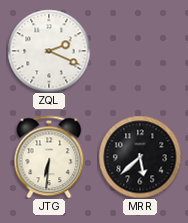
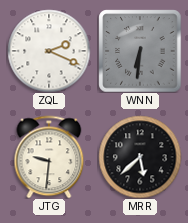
WNN: none -> 6:31
JTG: 6:31 -> 9:31
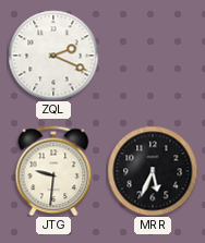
WNN: 6:31 -> none
MRR: 5:38 -> 5:34
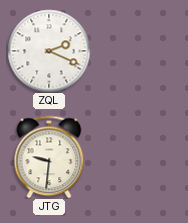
MRR: 5:34 -> none
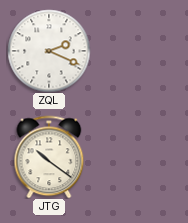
JTG: 9:31 -> 10:21
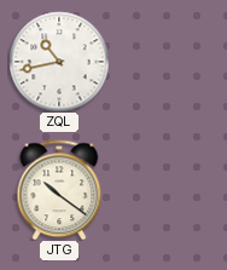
ZQL: 2:19 -> 10:43
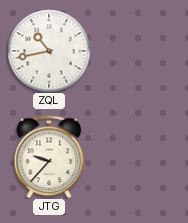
JTG: 10:21 -> 9:37
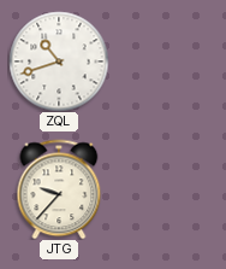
ZQL: 10:43 -> 10:42
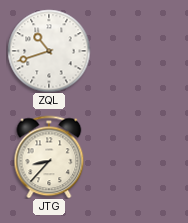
JTG: 9:37 -> 8:37
